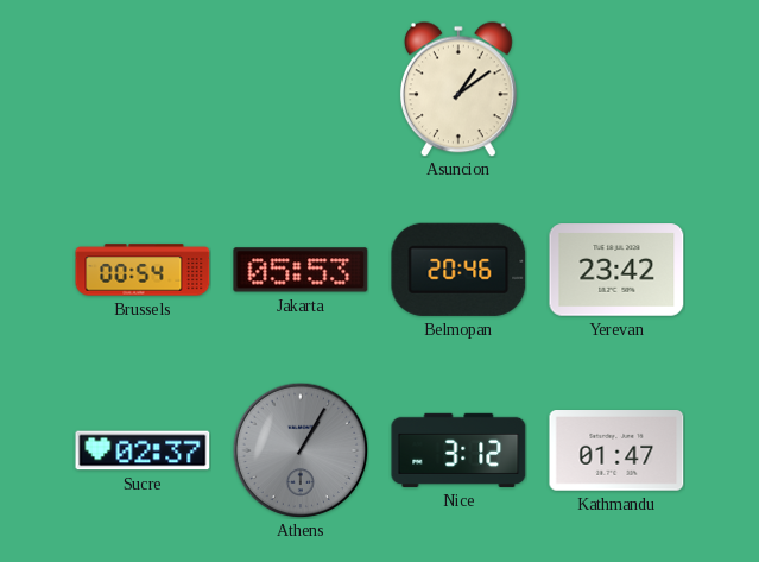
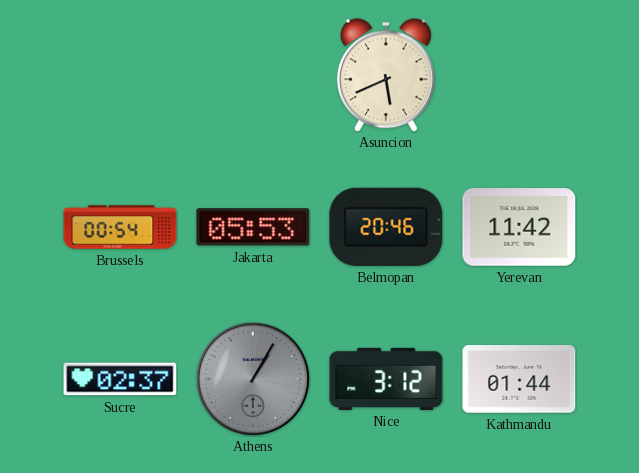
Asuncion: 1:09 -> 5:41
Yerevan: 23:42 -> 11:42
Kathmandu: 01:47 -> 01:44
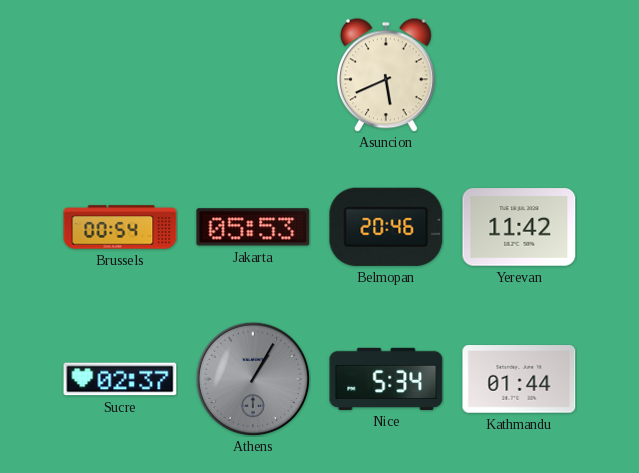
Nice: 3:12 -> 5:34
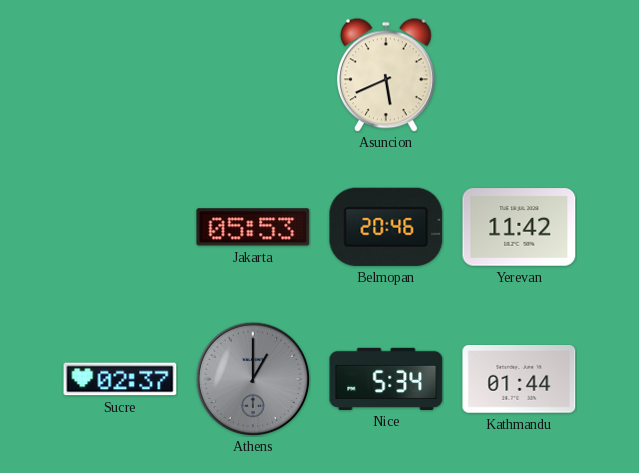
Brussels: 00:54 -> none
Athens: 1:05 -> 1:00
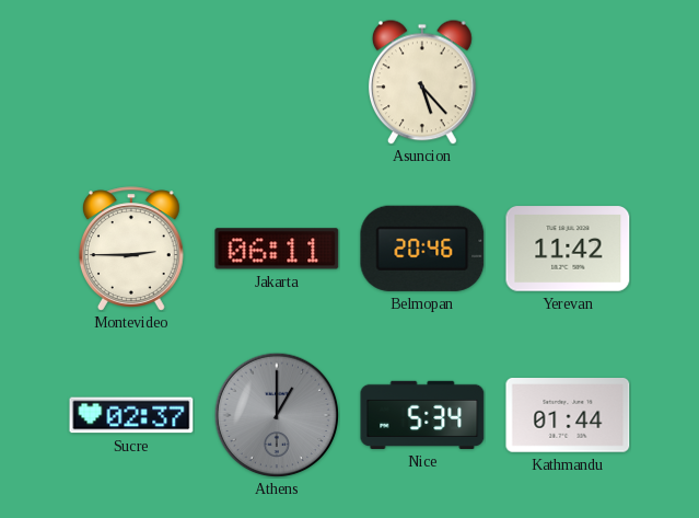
Asuncion: 5:41 -> 5:23
Montevideo: none -> 2:45
Jakarta: 05:53 -> 06:11
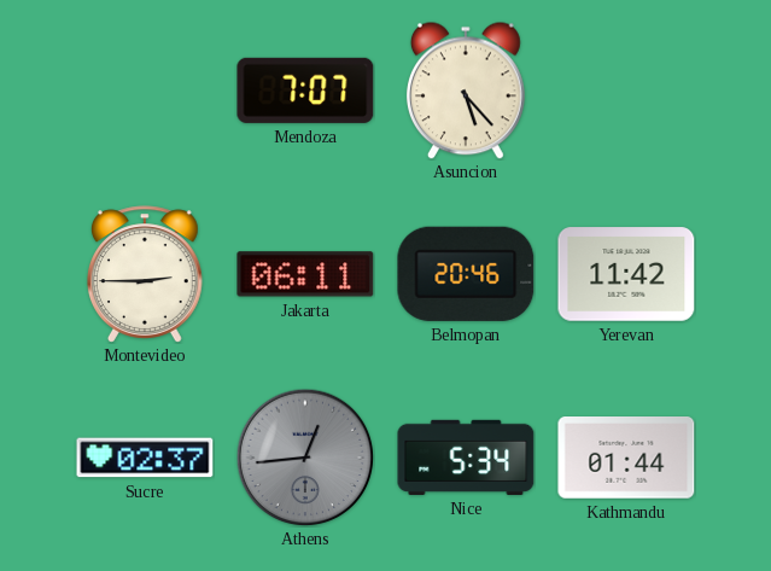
Mendoza: none -> 7:07
Athens: 1:00 -> 12:44
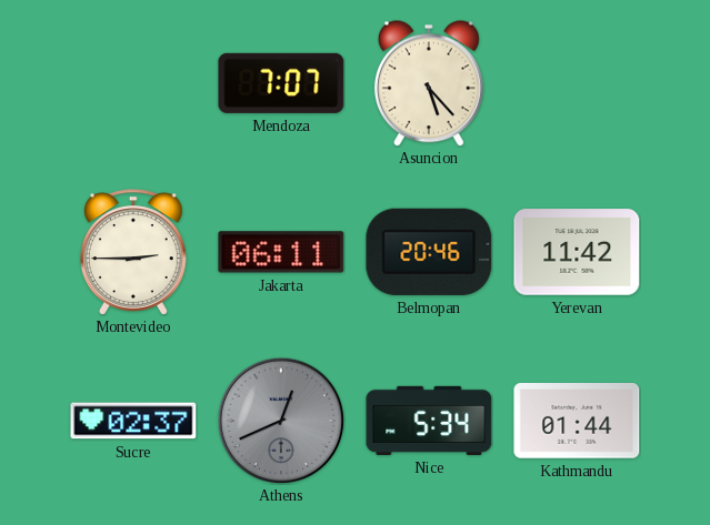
Athens: 12:44 -> 12:41
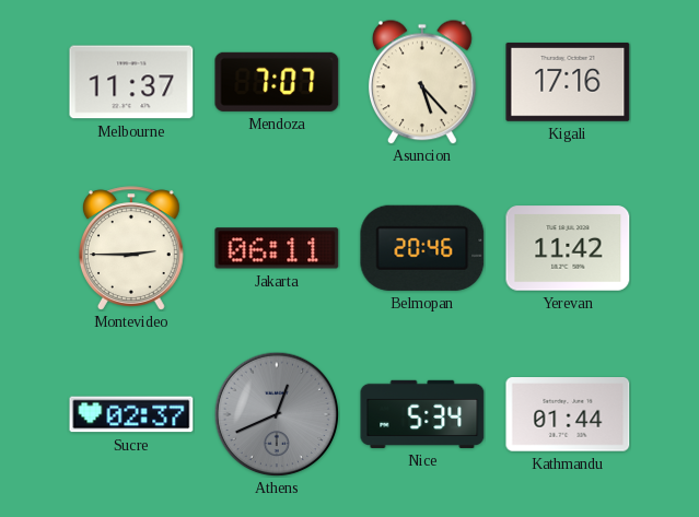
Melbourne: none -> 11:37
Kigali: none -> 17:16
